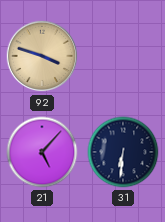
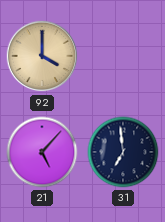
92: 3:48 -> 4:00
31: 6:31 -> 6:59
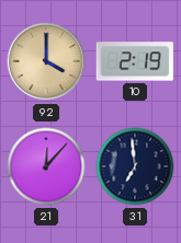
10: none -> 2:19
21: 5:07 -> 12:07
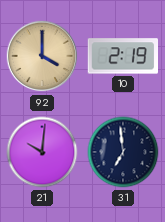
21: 12:07 -> 10:01
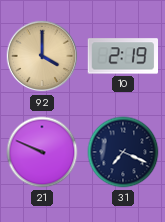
21: 10:01 -> 9:49
31: 6:59 -> 7:19
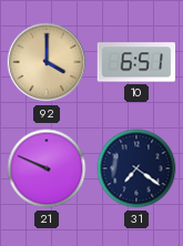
10: 2:19 -> 6:51
31: 7:19 -> 7:21
